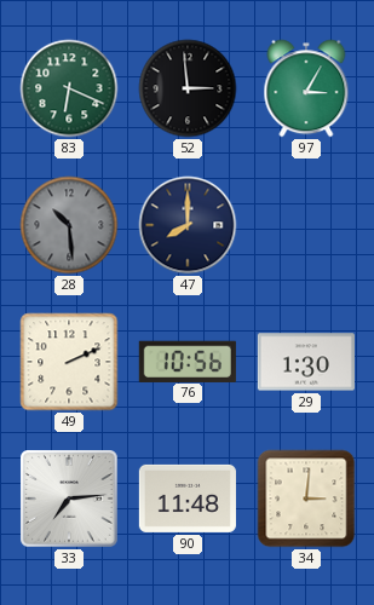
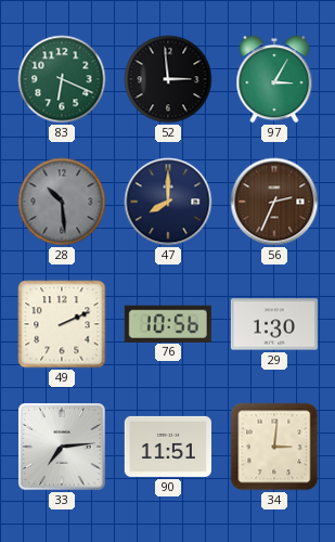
56: none -> 2:34
90: 11:48 -> 11:51
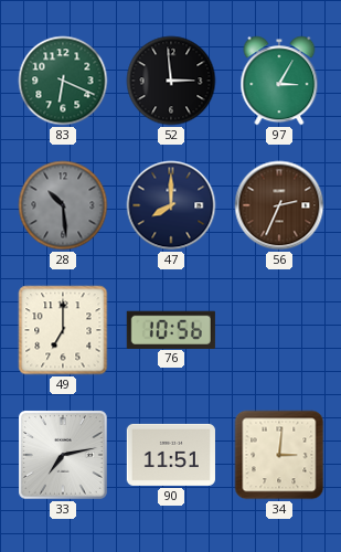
49: 2:11 -> 7:00
29: 1:30 -> none
33: 7:14 -> 7:13
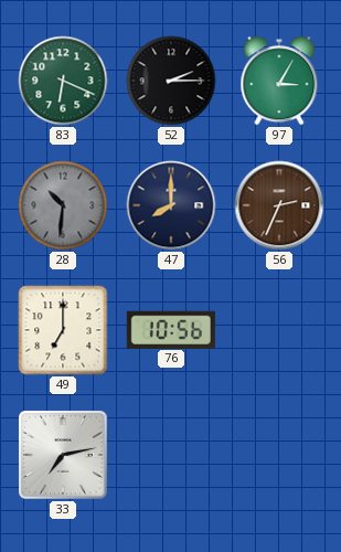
52: 2:59 -> 2:15
28: 10:29 -> 10:31
90: 11:51 -> none
34: 3:01 -> none
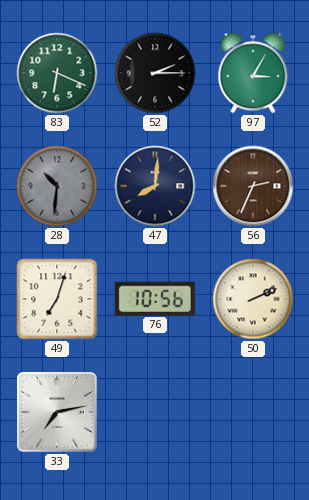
47: 8:00 -> 8:01
49: 7:00 -> 7:03
50: none -> 2:11
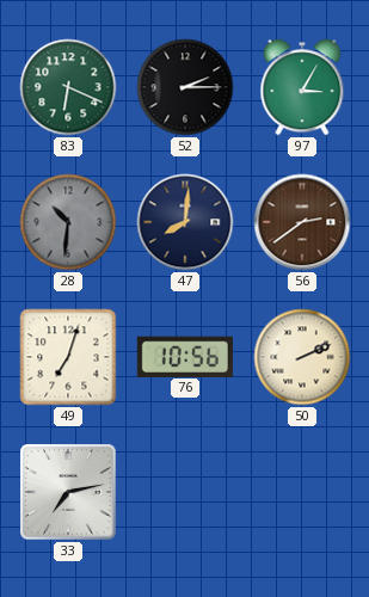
56: 2:34 -> 2:39
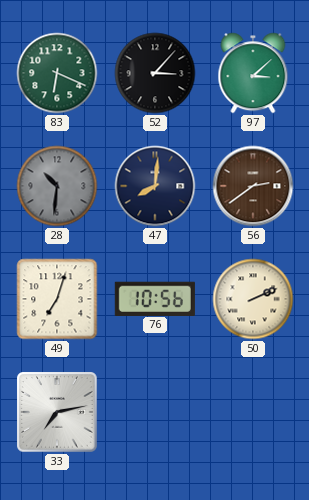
52: 2:15 -> 3:07
97: 3:05 -> 3:08
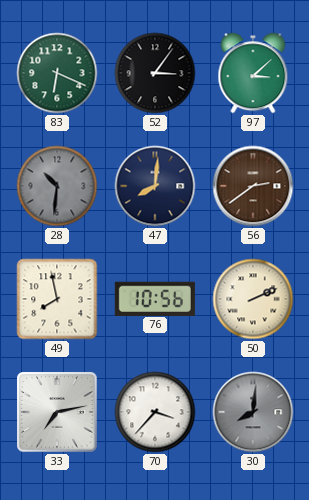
52: 3:07 -> 3:06
49: 7:03 -> 7:58
70: none -> 3:37
30: none -> 8:01
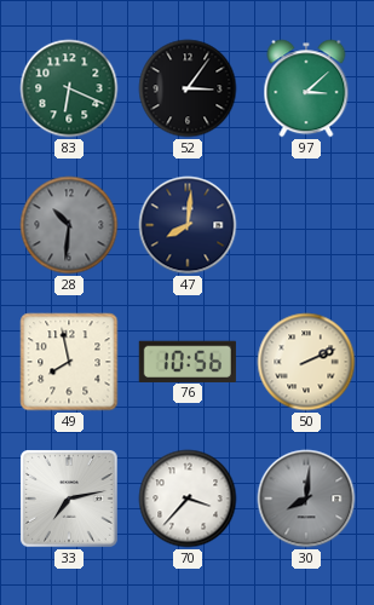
56: 2:39 -> none
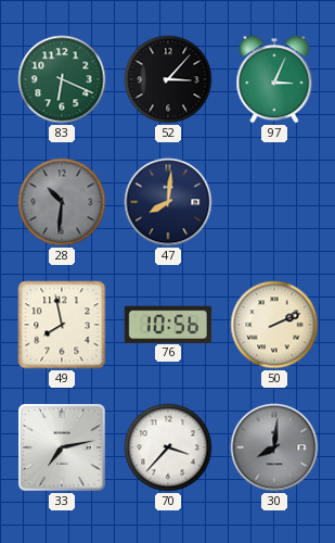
52: 3:06 -> 3:07
97: 3:08 -> 3:04
